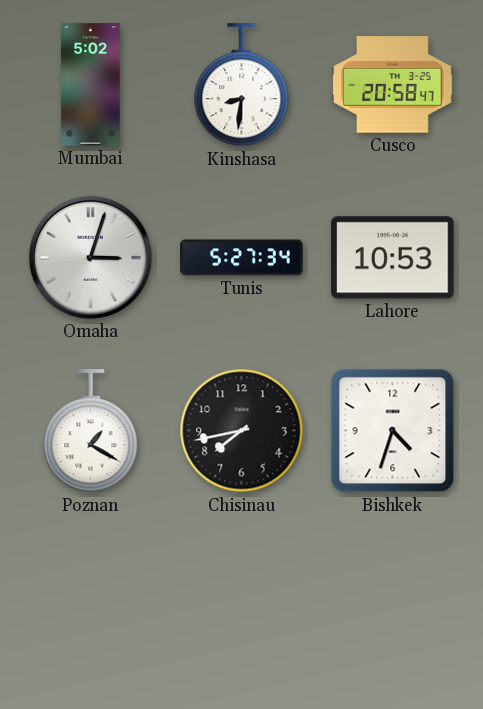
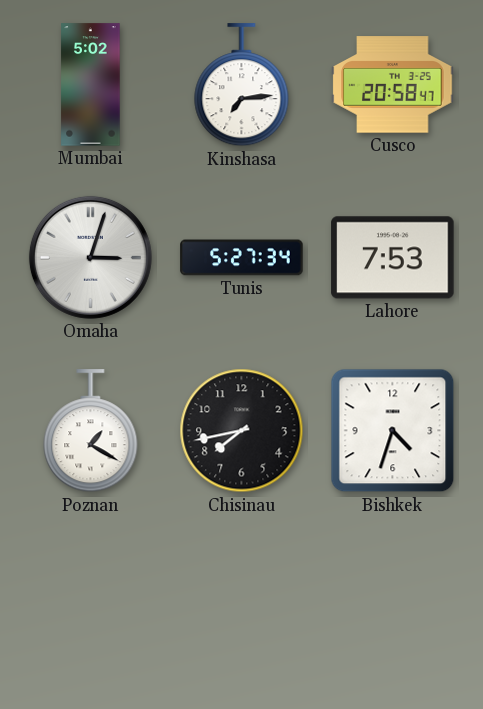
Kinshasa: 8:31 -> 7:14
Lahore: 10:53 -> 7:53
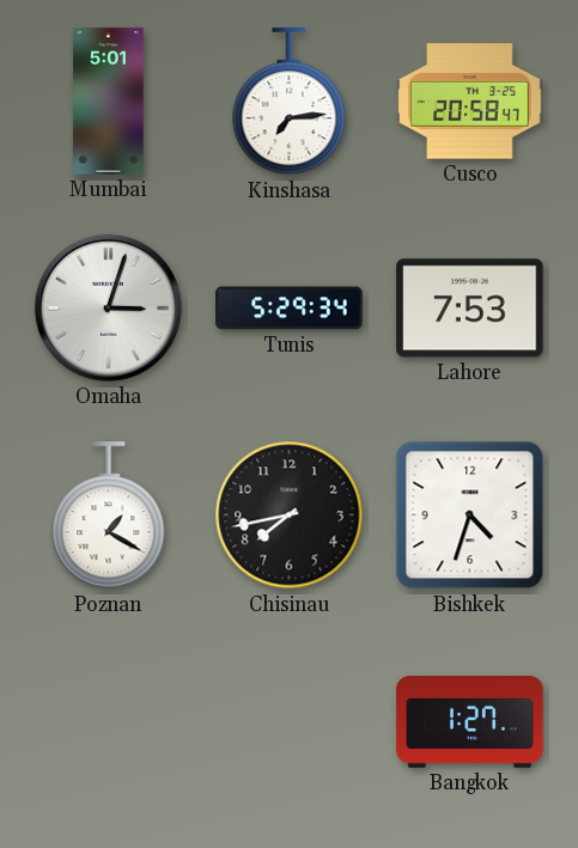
Mumbai: 5:02 -> 5:01
Tunis: 5:27 -> 5:29
Bangkok: none -> 1:27
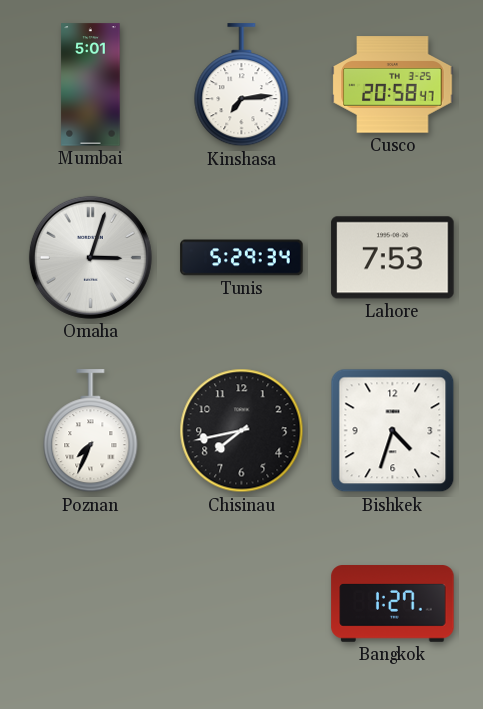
Poznan: 1:20 -> 7:34
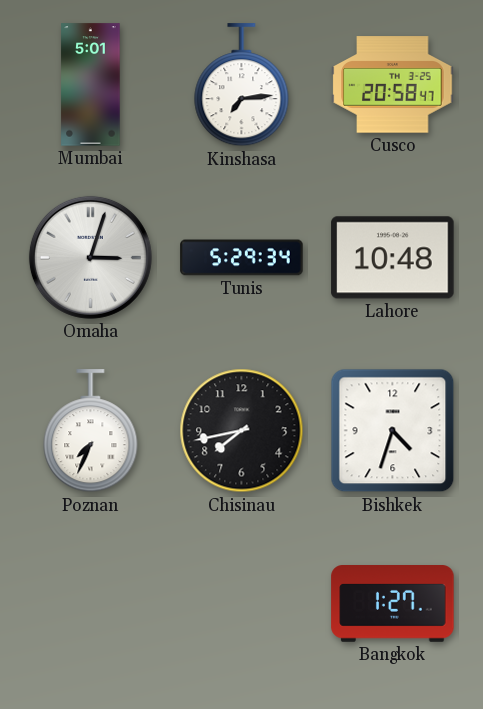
Lahore: 7:53 -> 10:48
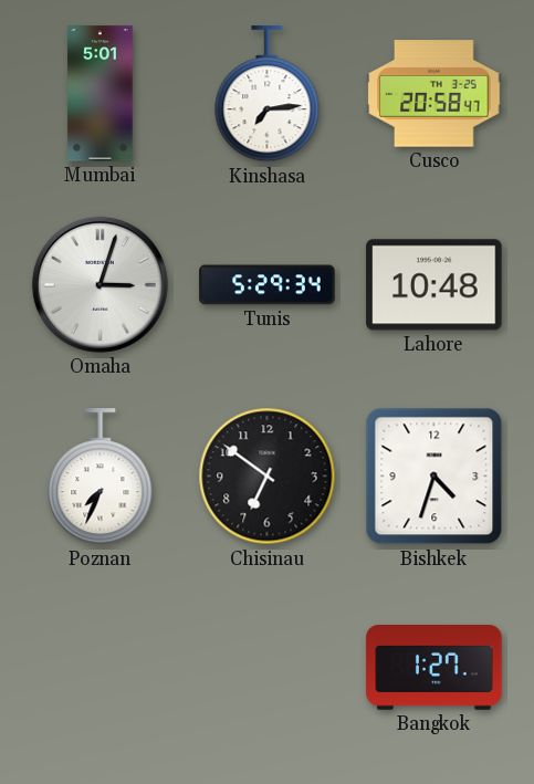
Chisinau: 7:43 -> 6:51
